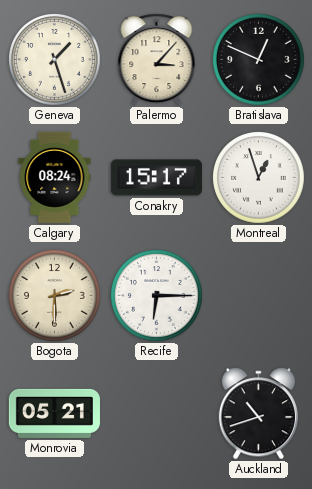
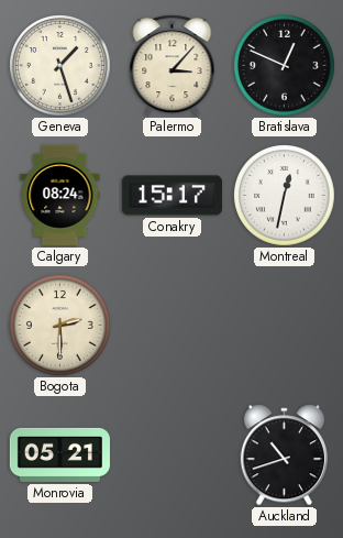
Montreal: 12:57 -> 12:32
Recife: 6:15 -> none
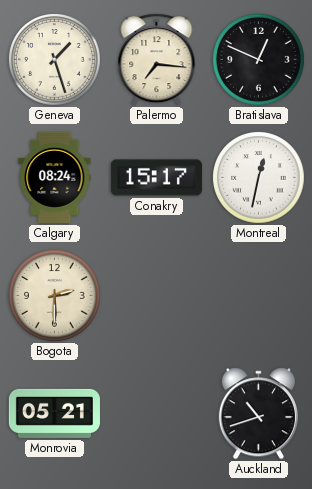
Palermo: 3:07 -> 7:16
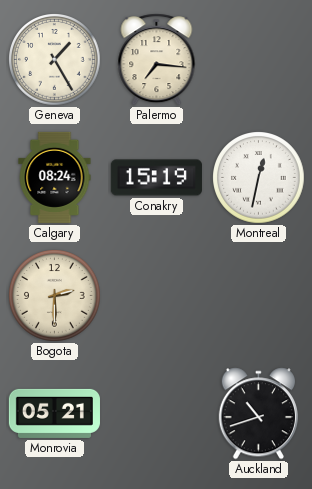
Geneva: 1:27 -> 1:25
Bratislava: 12:49 -> none
Conakry: 15:17 -> 15:19
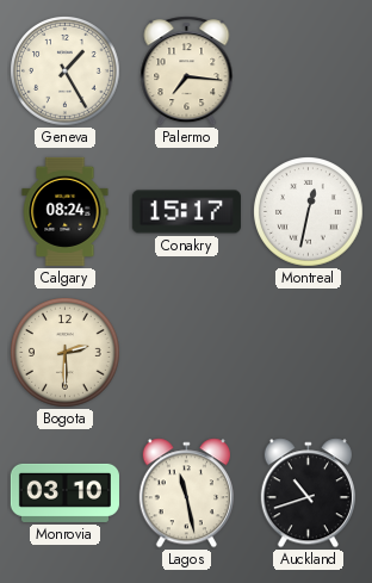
Conakry: 15:19 -> 15:17
Monrovia: 05:21 -> 03:10
Lagos: none -> 11:28
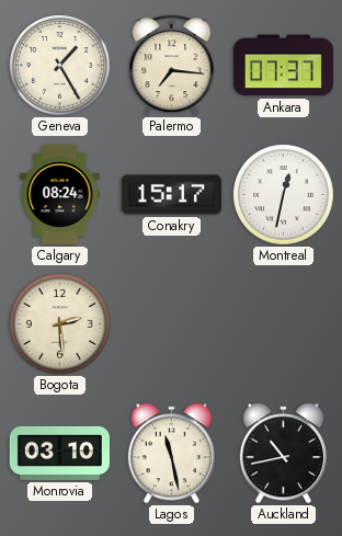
Ankara: none -> 07:37
Bogota: 2:30 -> 2:29
Auckland: 10:42 -> 10:43
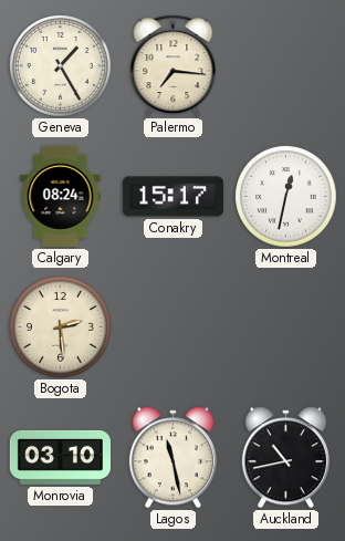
Ankara: 07:37 -> none
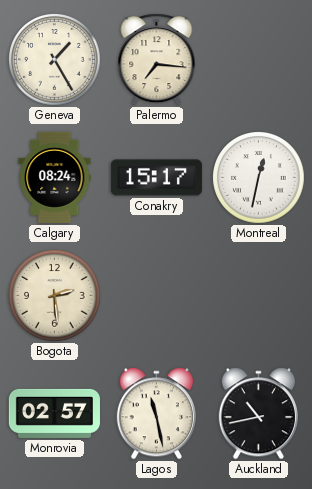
Monrovia: 03:10 -> 02:57
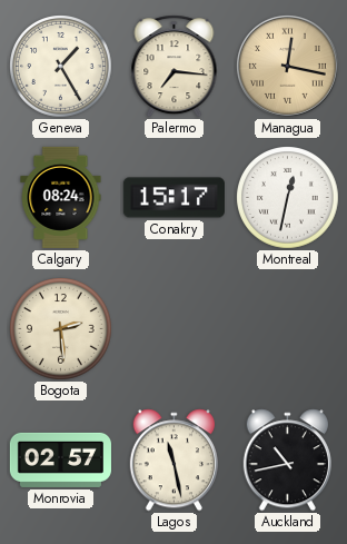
Managua: none -> 12:17
